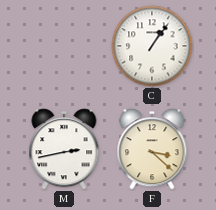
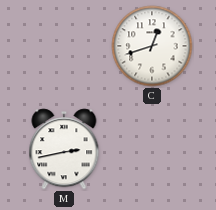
C: 1:06 -> 12:42
F: 3:22 -> none
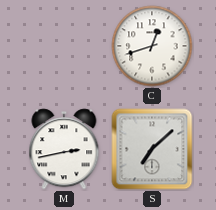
S: none -> 7:08
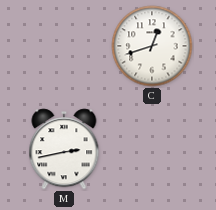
S: 7:08 -> none
